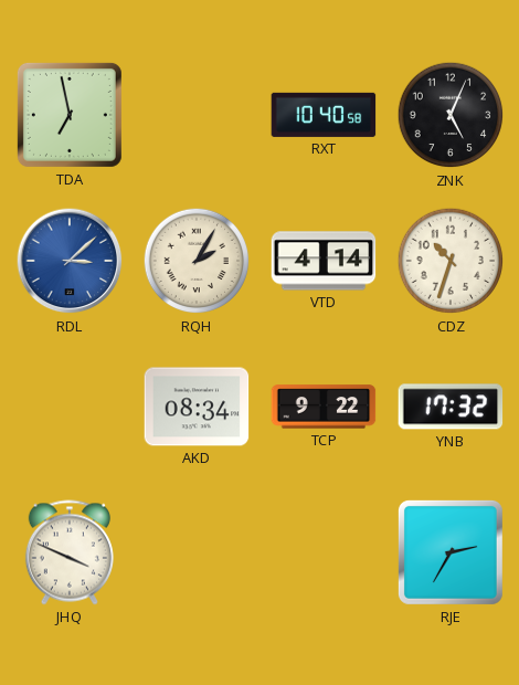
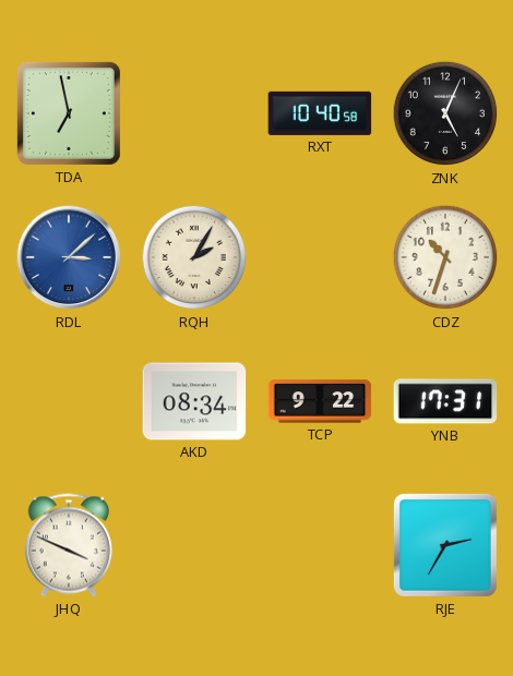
VTD: 4:14 -> none
YNB: 17:32 -> 17:31
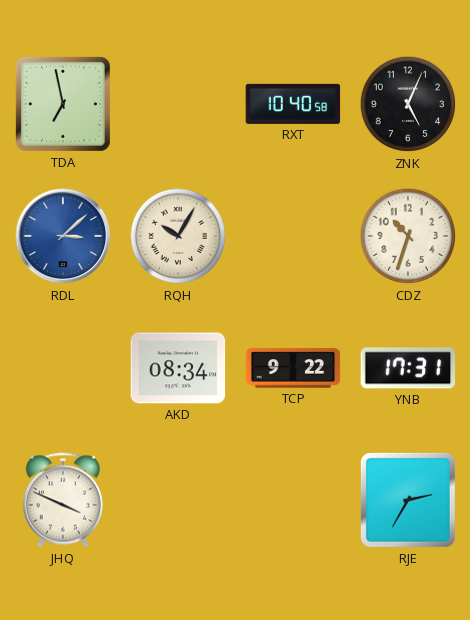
RQH: 2:05 -> 10:05
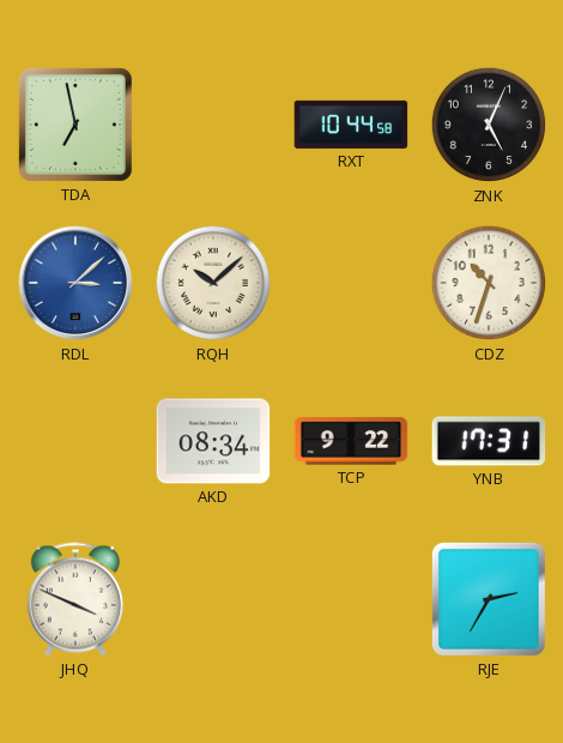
RXT: 10:40 -> 10:44
RQH: 10:05 -> 10:08
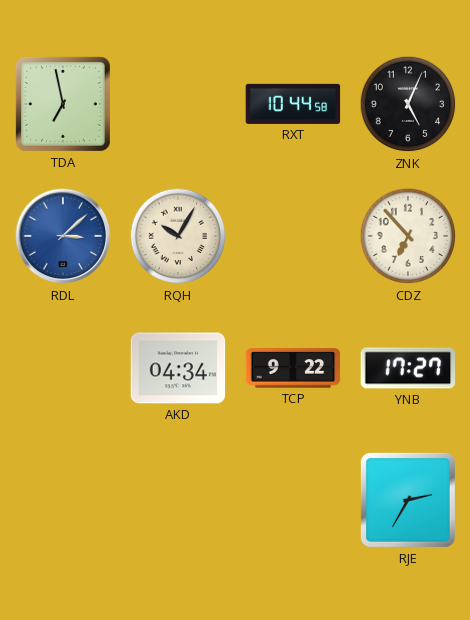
RQH: 10:08 -> 10:05
CDZ: 10:33 -> 6:53
AKD: 08:34 -> 04:34
YNB: 17:31 -> 17:27
JHQ: 3:49 -> none
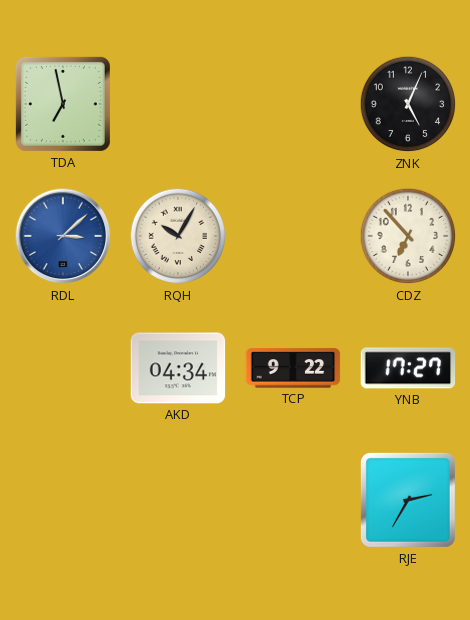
RXT: 10:44 -> none
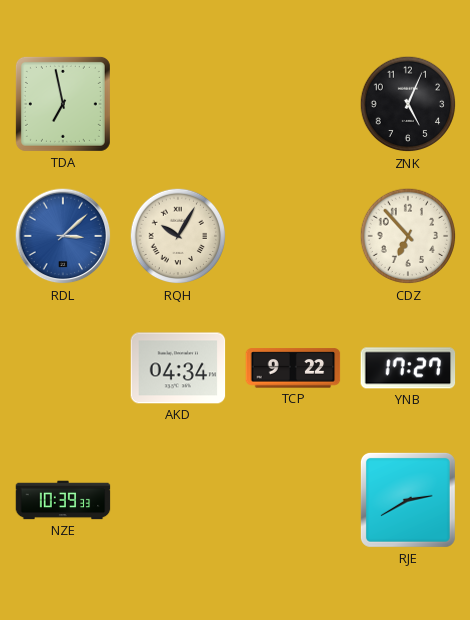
NZE: none -> 10:39
RJE: 2:35 -> 2:40
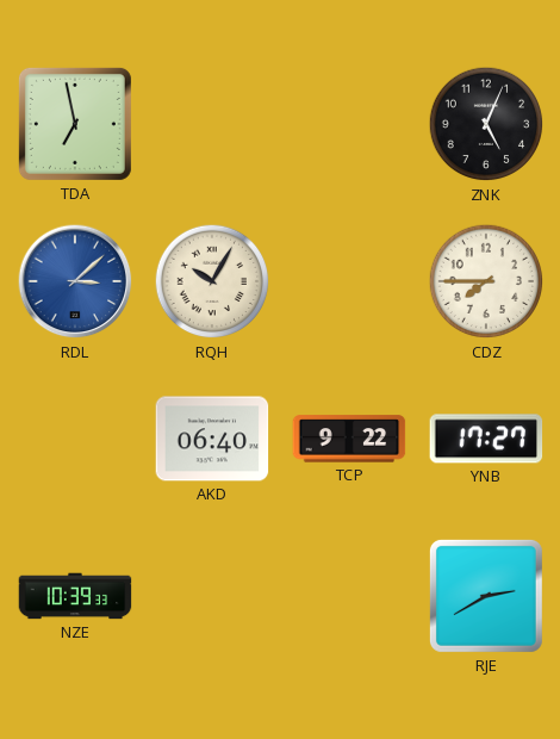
CDZ: 6:53 -> 7:45
AKD: 04:34 -> 06:40
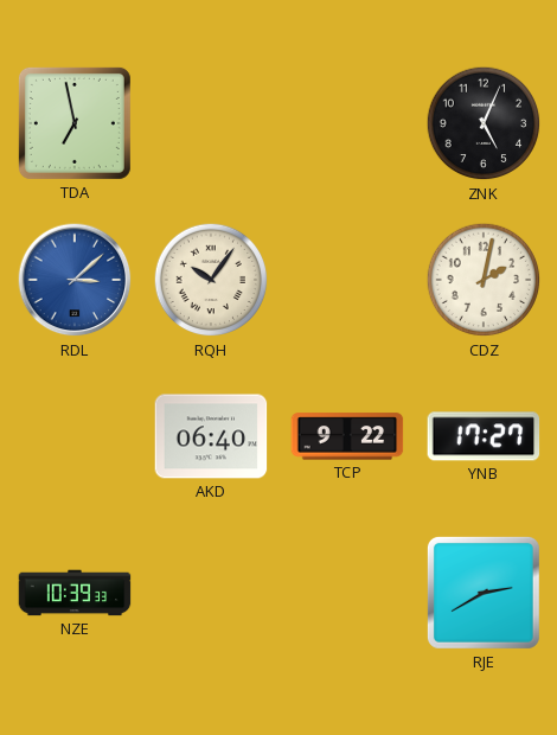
RQH: 10:05 -> 10:06
CDZ: 7:45 -> 2:02
